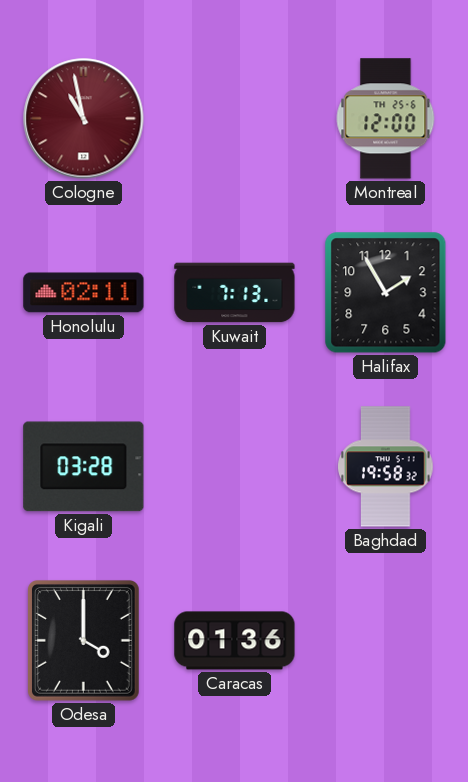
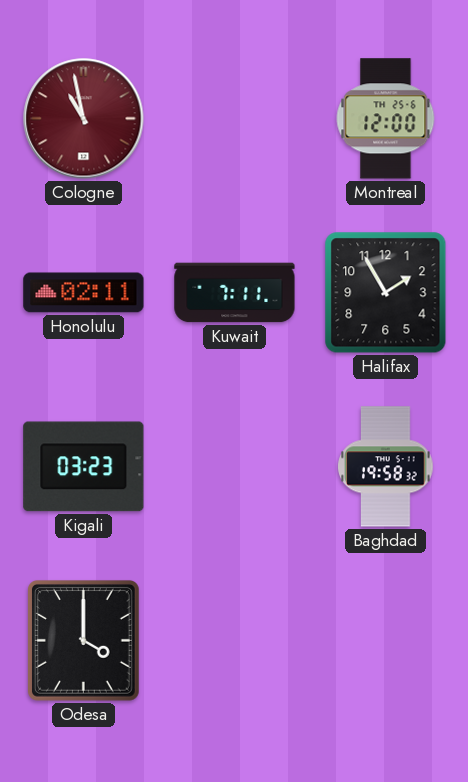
Kuwait: 7:13 -> 7:11
Kigali: 03:28 -> 03:23
Caracas: 01:36 -> none
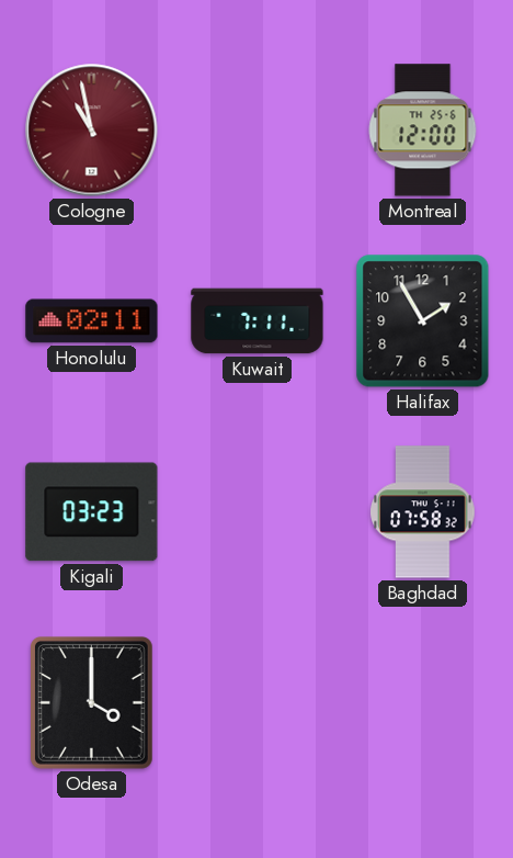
Baghdad: 19:58 -> 07:58
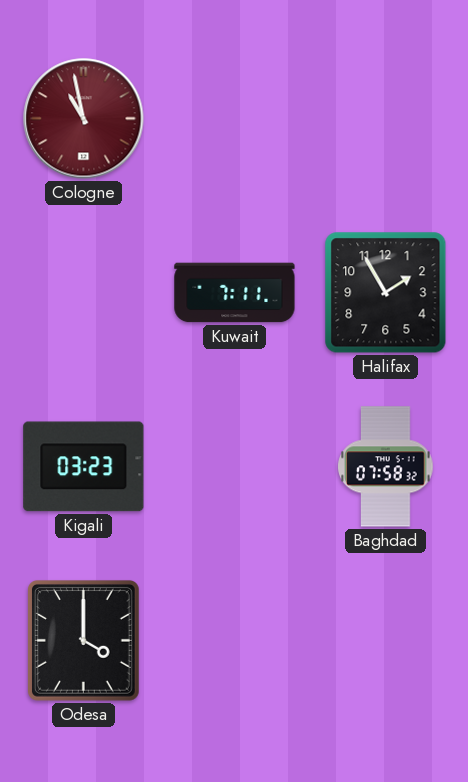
Montreal: 12:00 -> none
Honolulu: 02:11 -> none
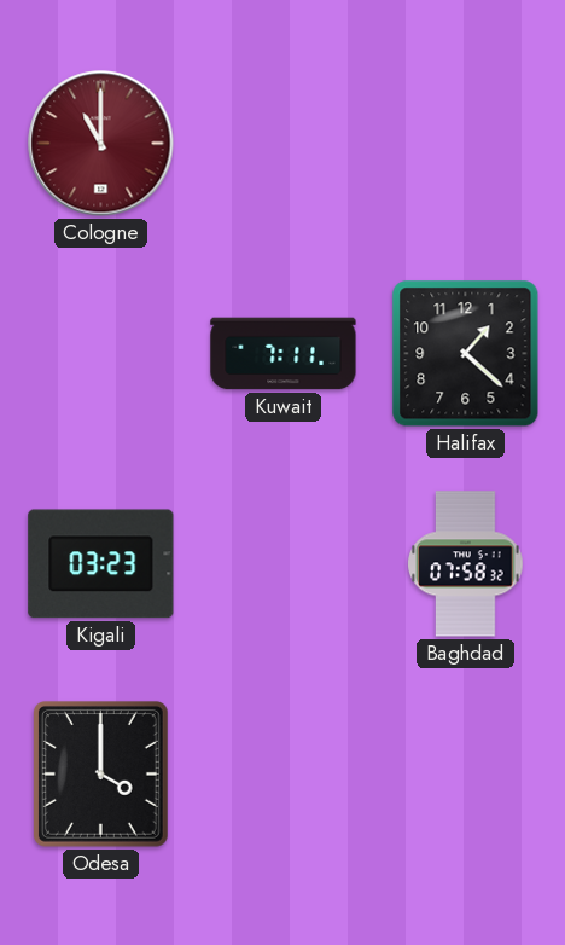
Cologne: 10:58 -> 11:00
Halifax: 1:55 -> 1:22
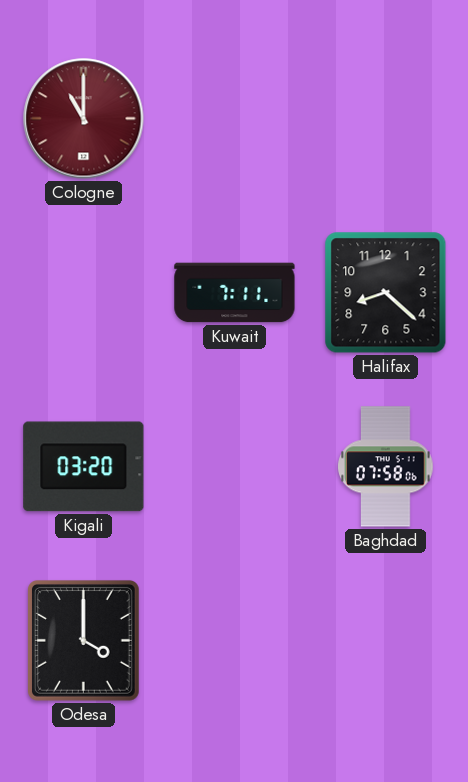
Halifax: 1:22 -> 8:22
Kigali: 03:23 -> 03:20
Baghdad: 07:58:32 -> 07:58:06
